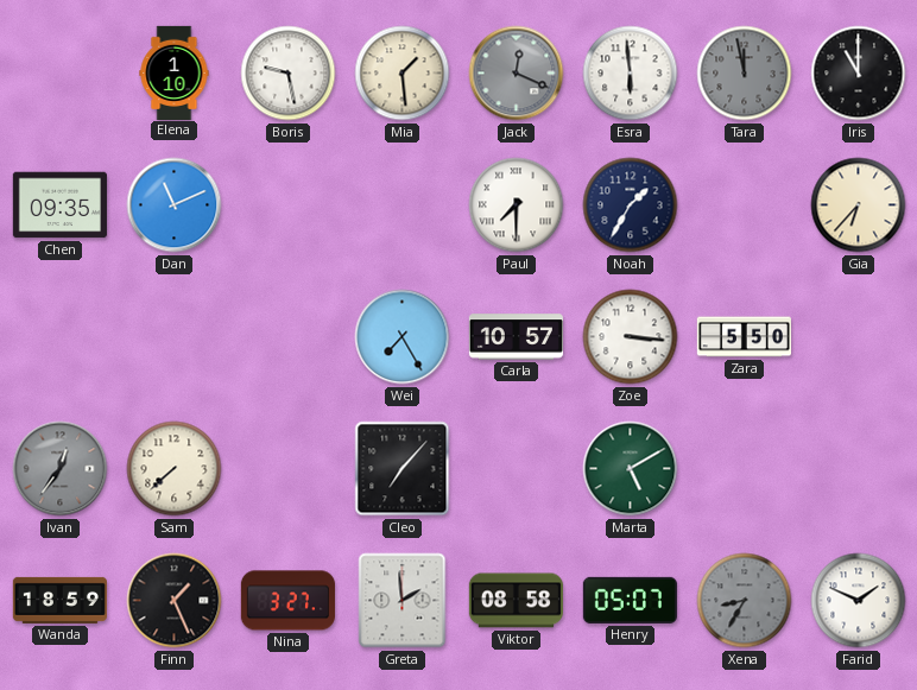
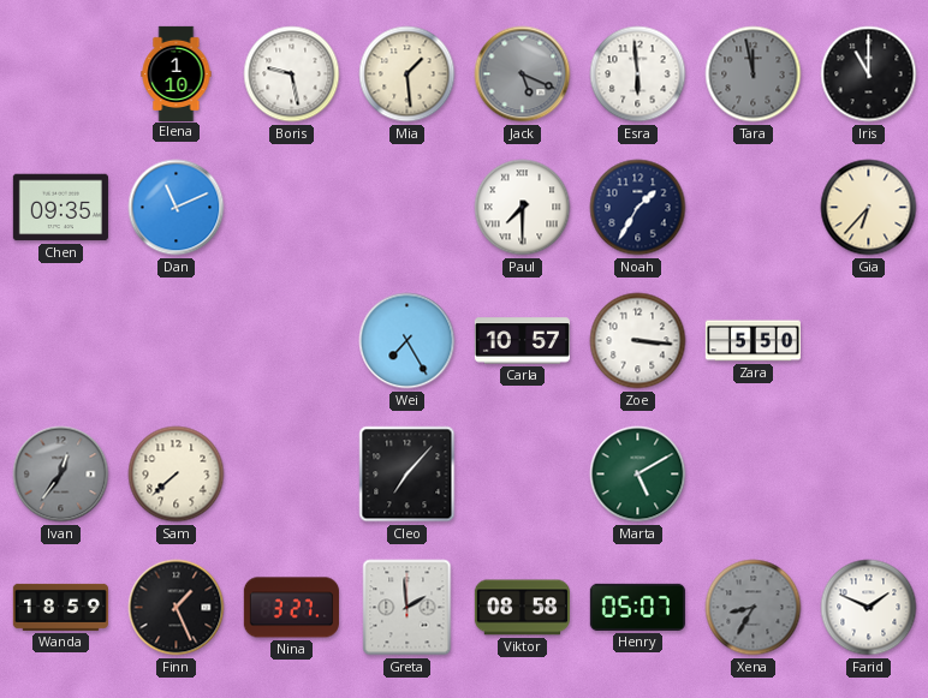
Jack: 12:19 -> 5:19
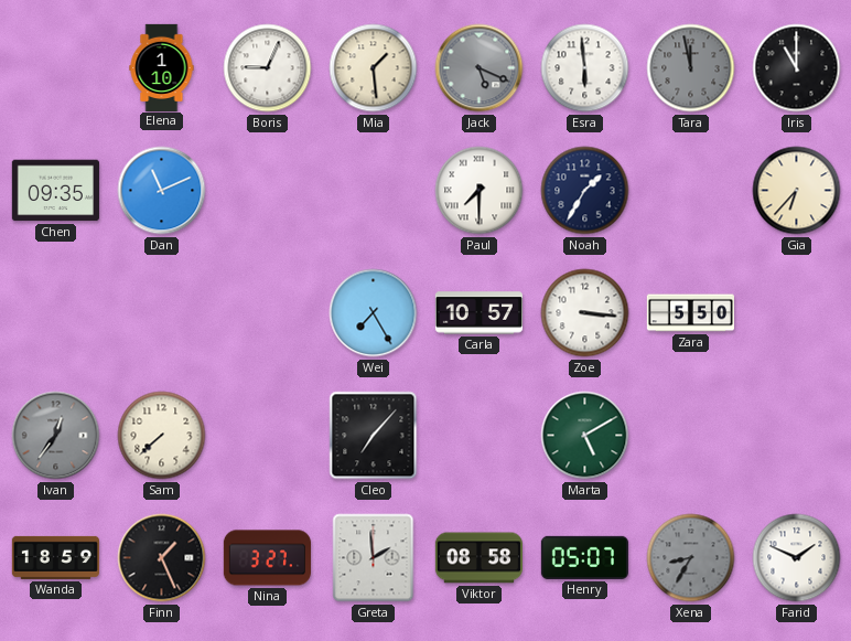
Boris: 9:28 -> 9:04
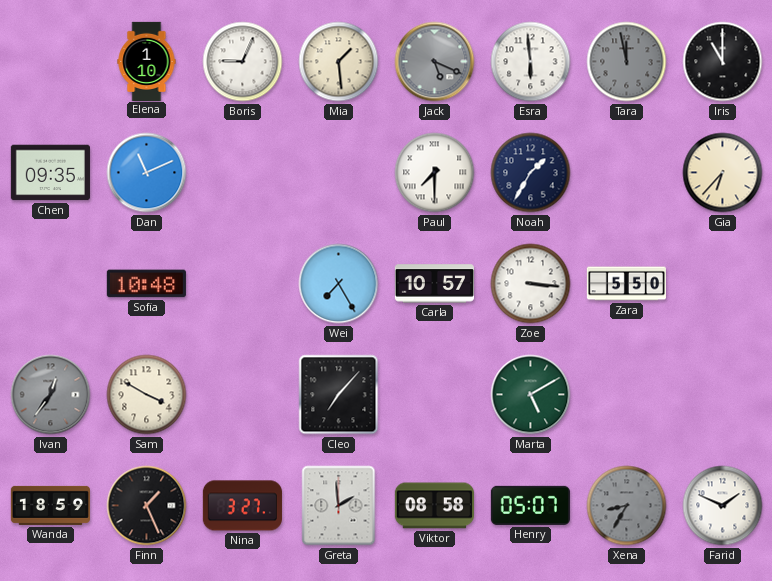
Sofia: none -> 10:48
Sam: 7:38 -> 3:50
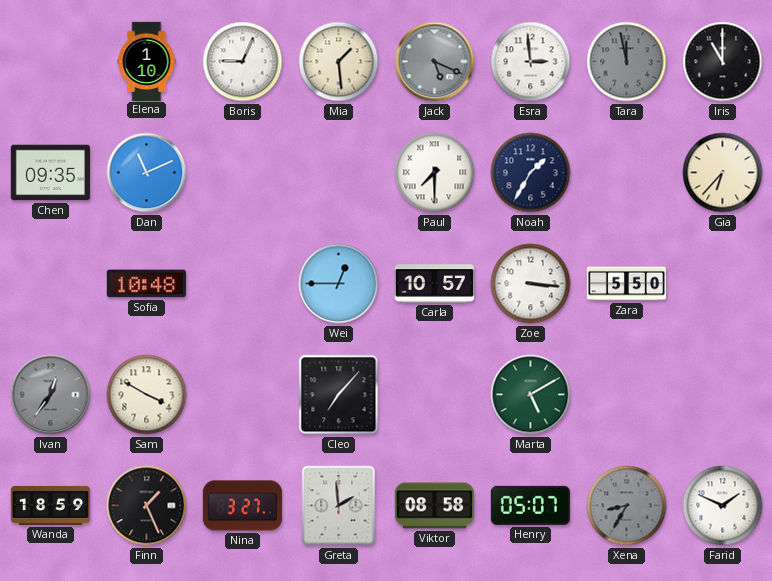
Esra: 5:59 -> 2:59
Wei: 7:25 -> 12:45
